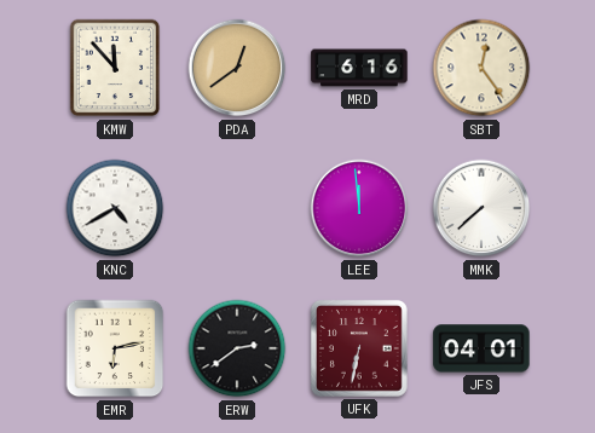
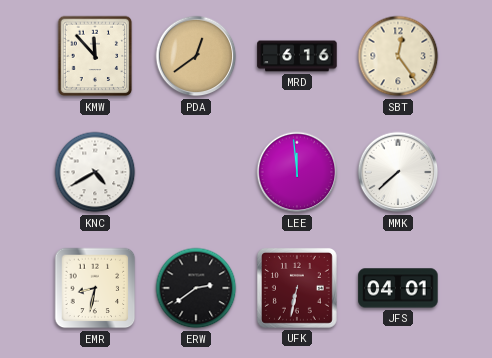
EMR: 6:13 -> 8:32
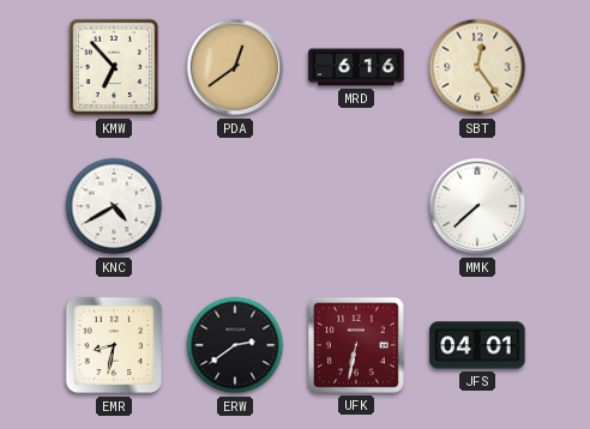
KMW: 11:53 -> 6:53
LEE: 11:59 -> none
